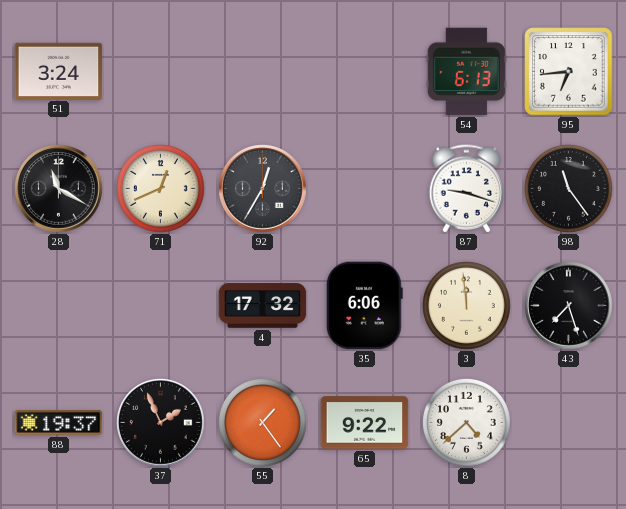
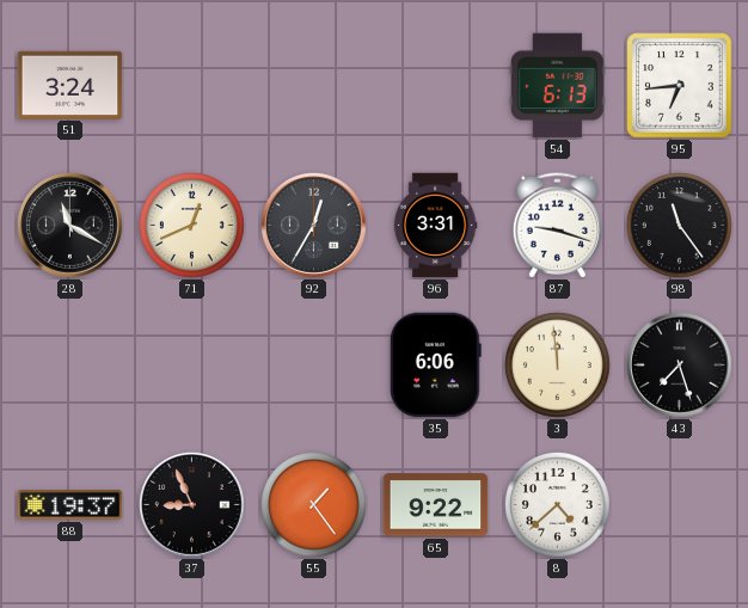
96: none -> 3:31
4: 17:32 -> none
37: 1:56 -> 8:56
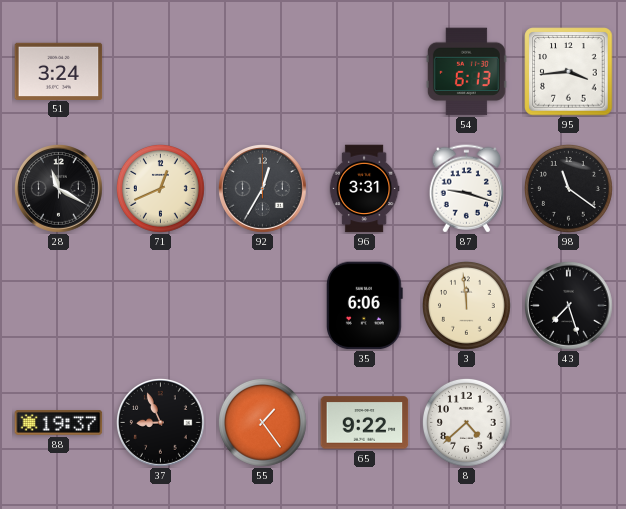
95: 6:44 -> 3:44
98: 11:24 -> 11:21
